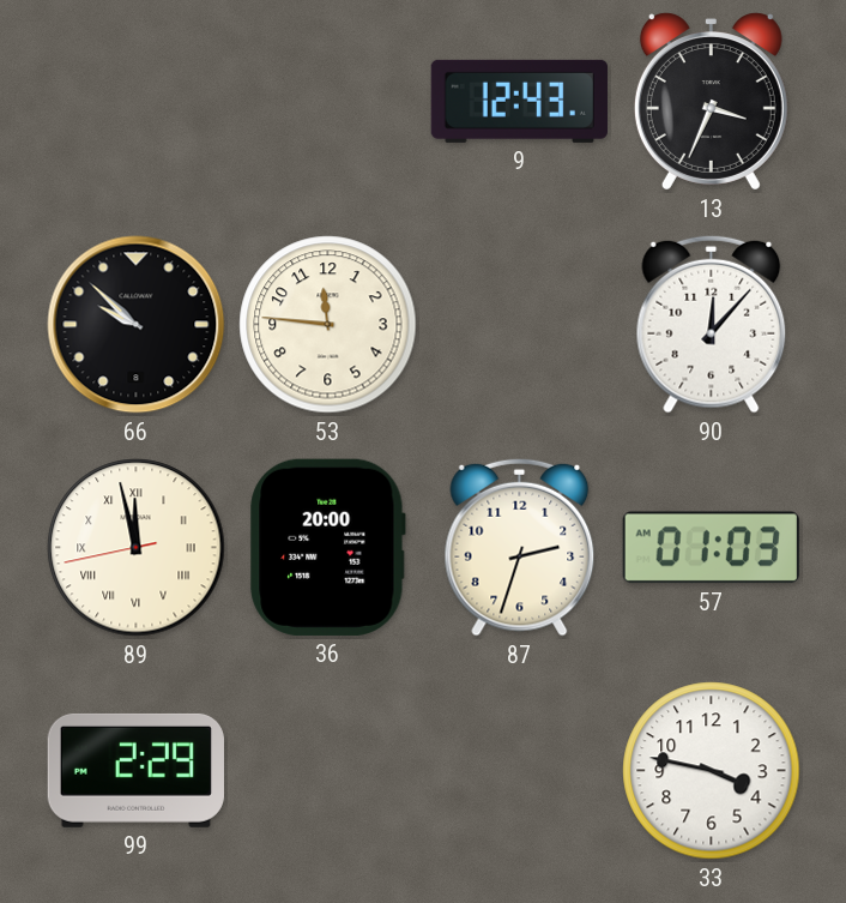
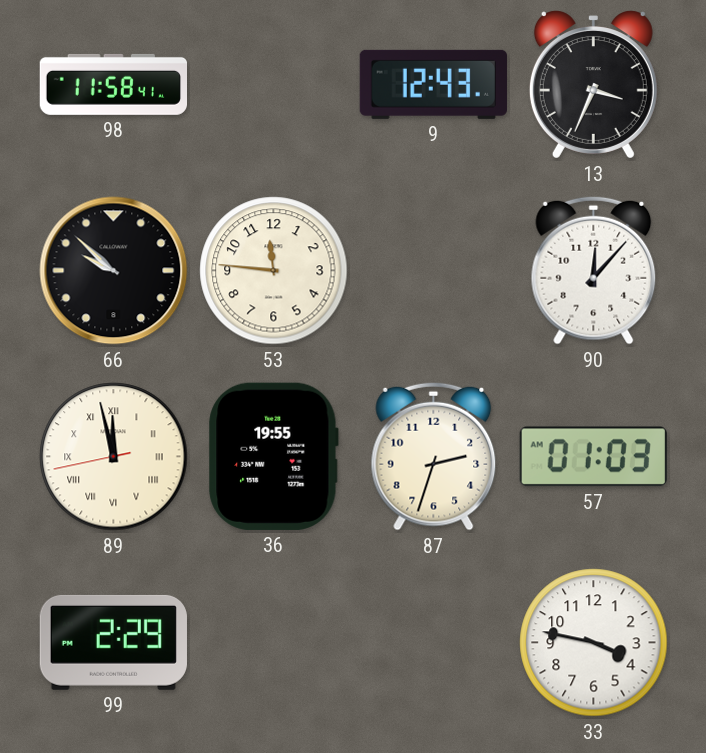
98: none -> 11:58
36: 20:00 -> 19:55
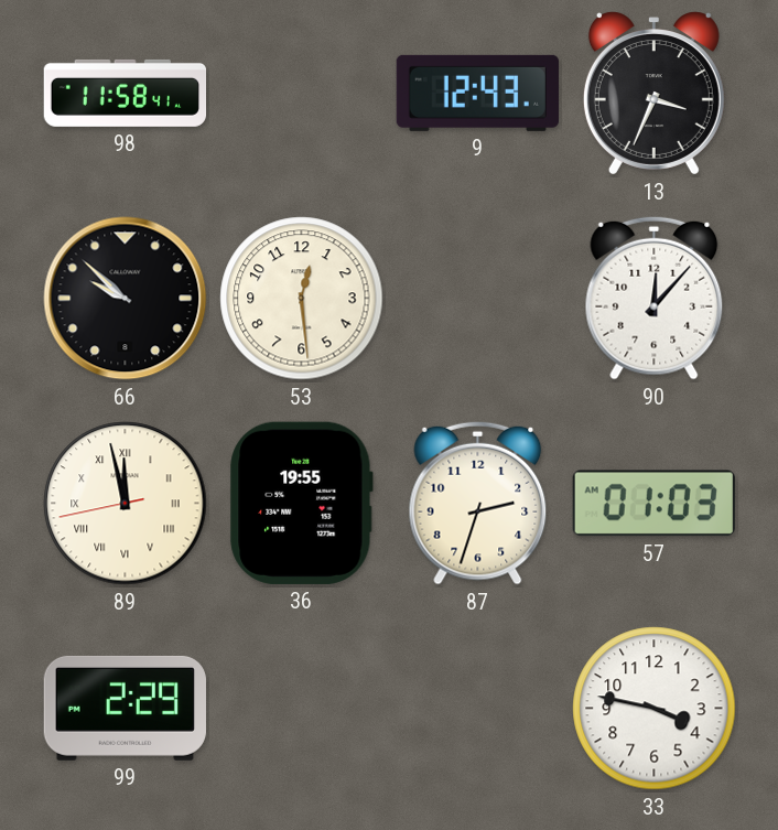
53: 11:46 -> 12:29
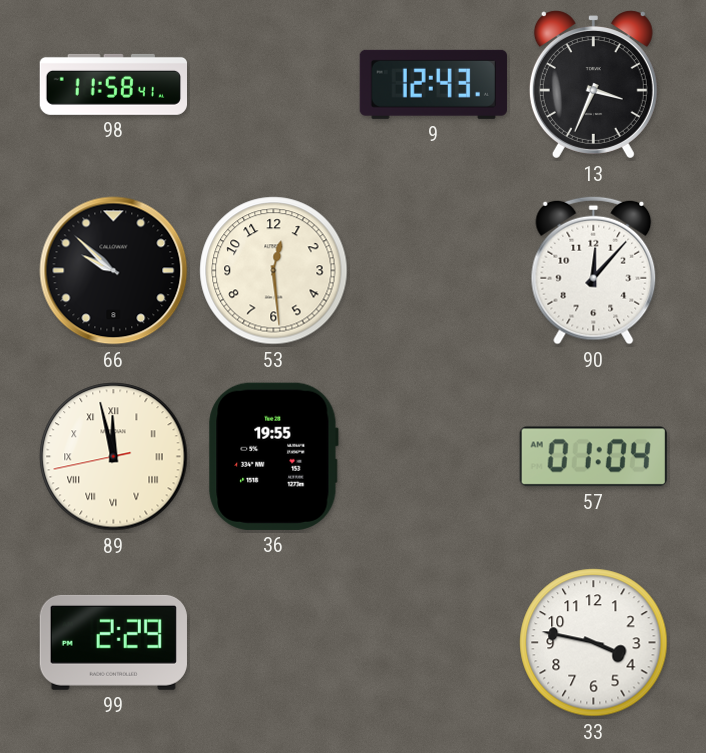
87: 2:33 -> none
57: 01:03 -> 01:04
